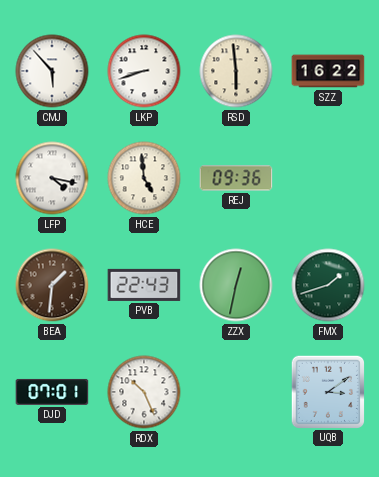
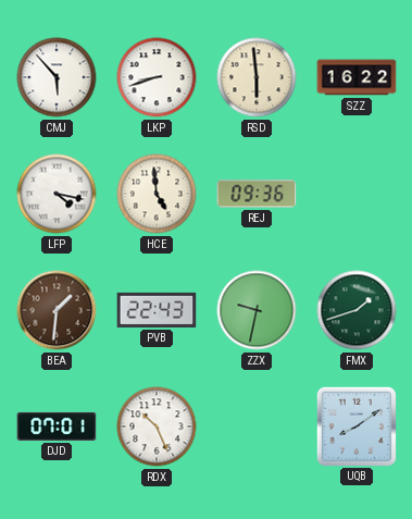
ZZX: 12:32 -> 9:32
UQB: 3:09 -> 8:09
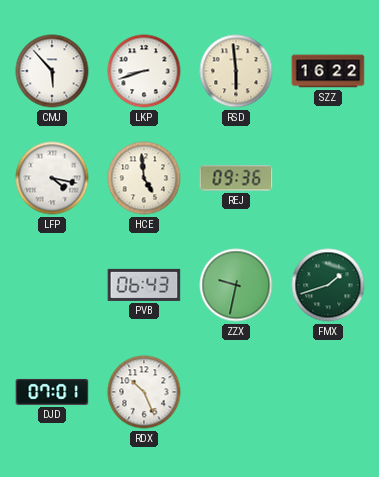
BEA: 1:31 -> none
PVB: 22:43 -> 06:43
UQB: 8:09 -> none
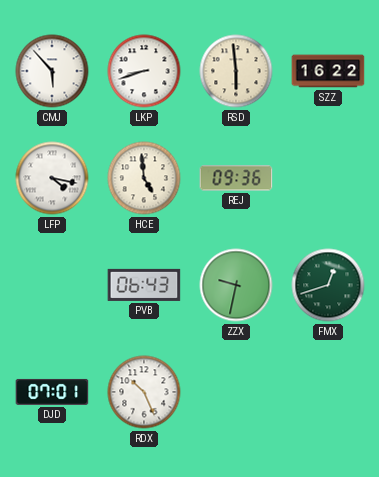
FMX: 1:42 -> 12:42
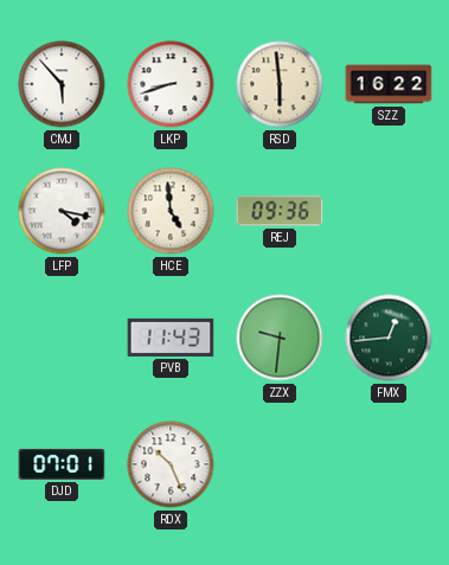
PVB: 06:43 -> 11:43
ZZX: 9:32 -> 9:31
FMX: 12:42 -> 12:44
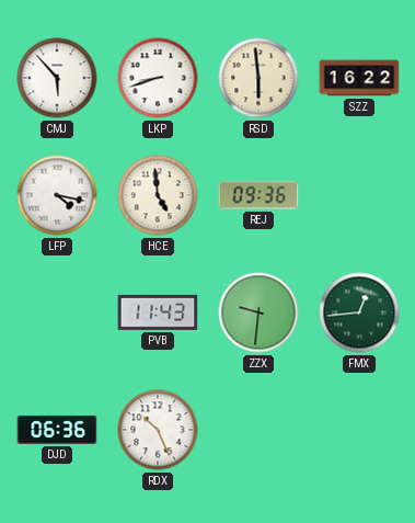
DJD: 07:01 -> 06:36
